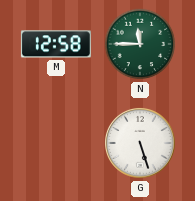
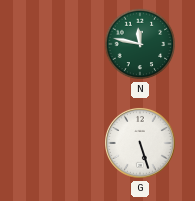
M: 12:58 -> none
N: 11:45 -> 11:47
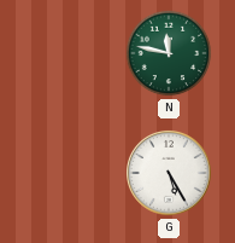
G: 5:27 -> 5:25
